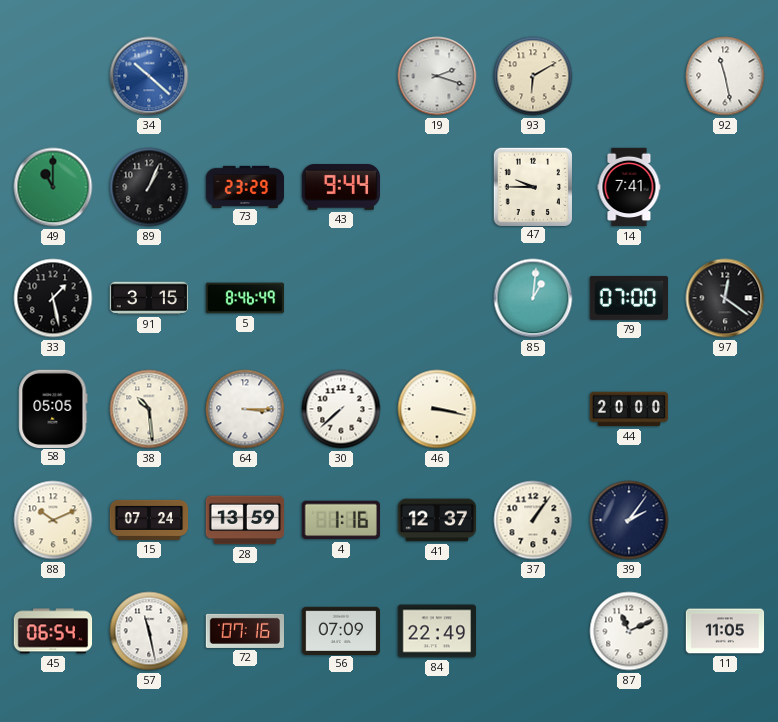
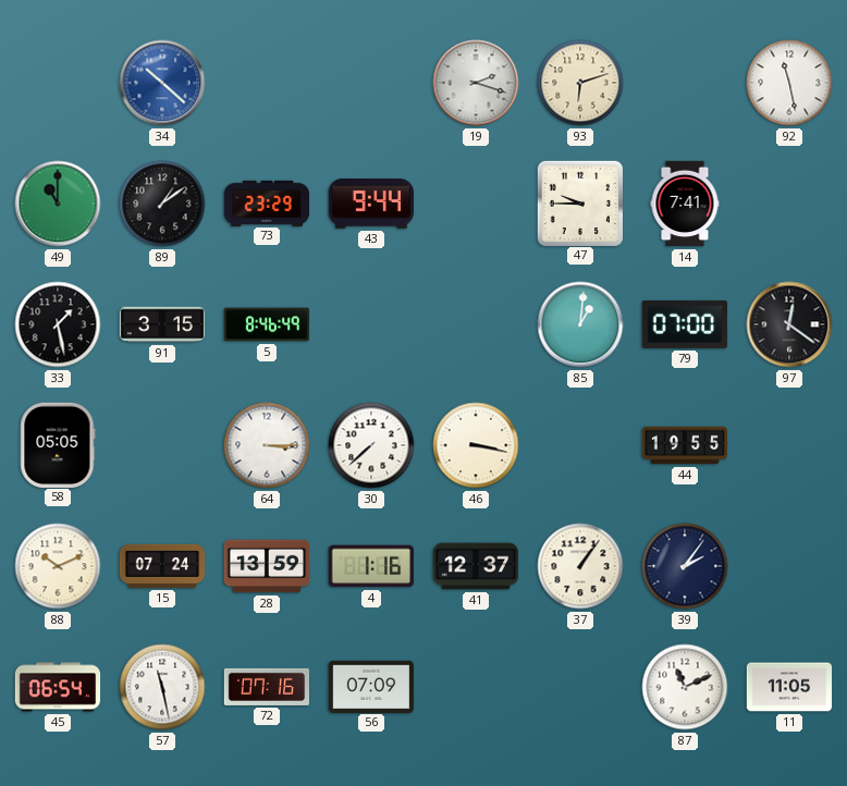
93: 6:10 -> 6:12
89: 1:04 -> 1:09
38: 10:29 -> none
44: 20:00 -> 19:55
84: 22:49 -> none
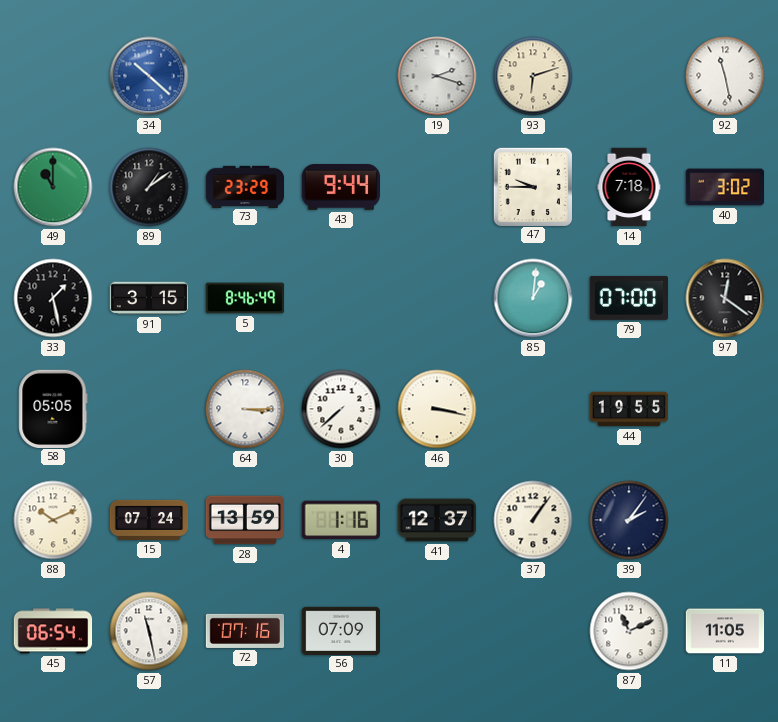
14: 7:41 -> 7:18
40: none -> 3:02
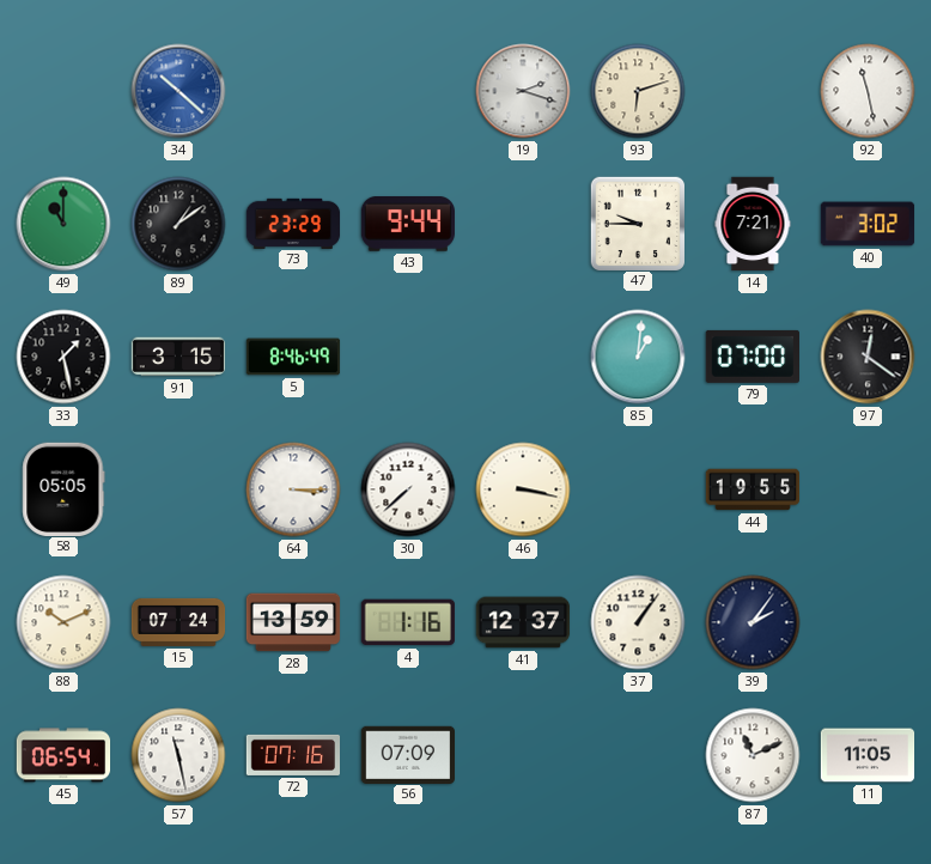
14: 7:18 -> 7:21
